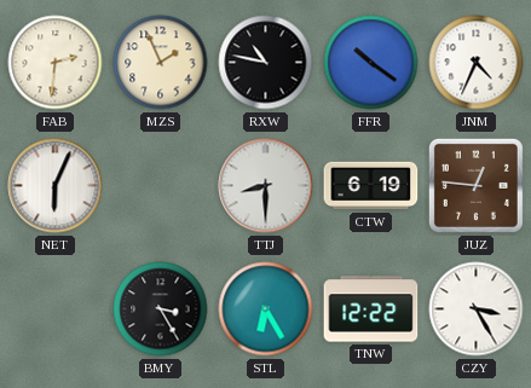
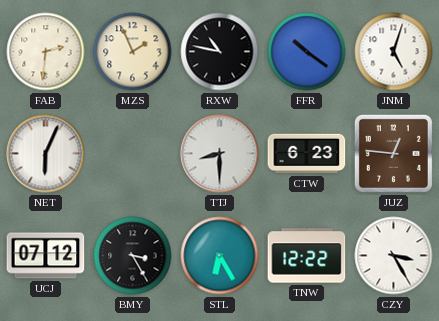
JNM: 4:34 -> 5:03
CTW: 6:19 -> 6:23
UCJ: none -> 07:12
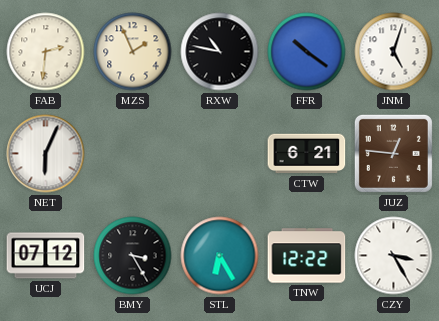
TTJ: 8:30 -> none
CTW: 6:23 -> 6:21
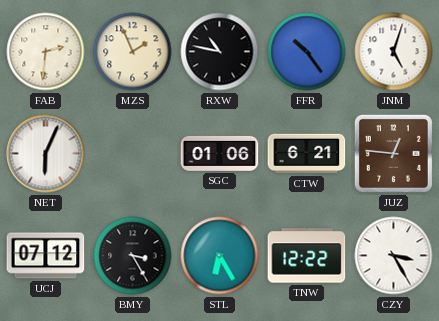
FFR: 10:21 -> 10:24
SGC: none -> 01:06
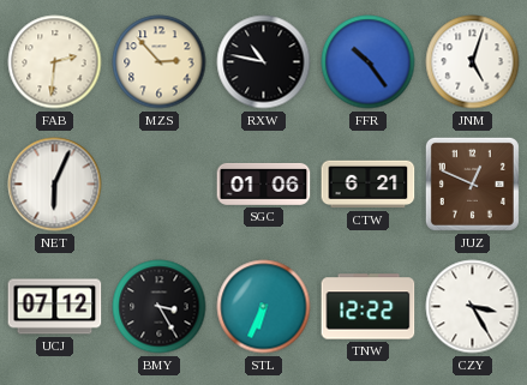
MZS: 1:56 -> 2:53
JUZ: 12:46 -> 12:49
STL: 6:25 -> 6:34
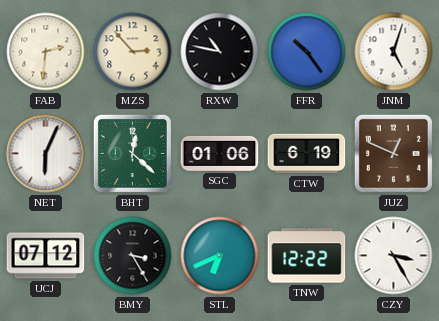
BHT: none -> 12:22
CTW: 6:21 -> 6:19
STL: 6:34 -> 6:41
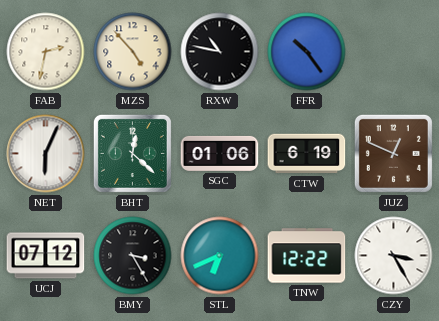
FAB: 2:31 -> 2:32
MZS: 2:53 -> 4:53
JNM: 5:03 -> none
